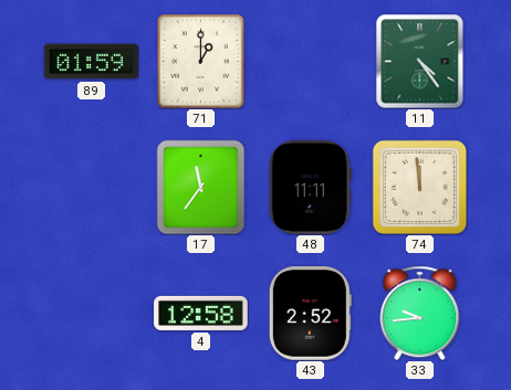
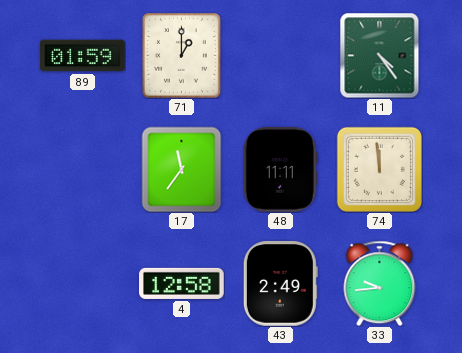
43: 2:52 -> 2:49
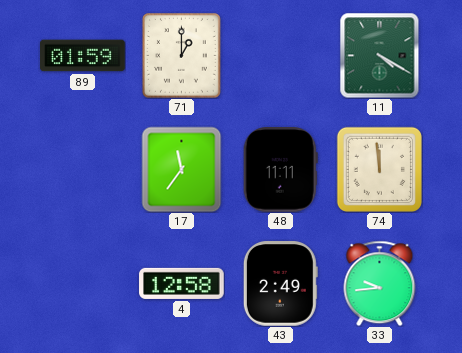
11: 4:24 -> 4:20
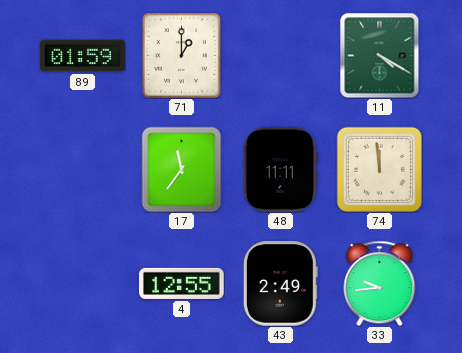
4: 12:58 -> 12:55
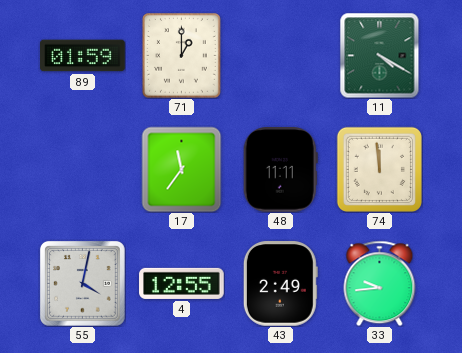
55: none -> 4:02
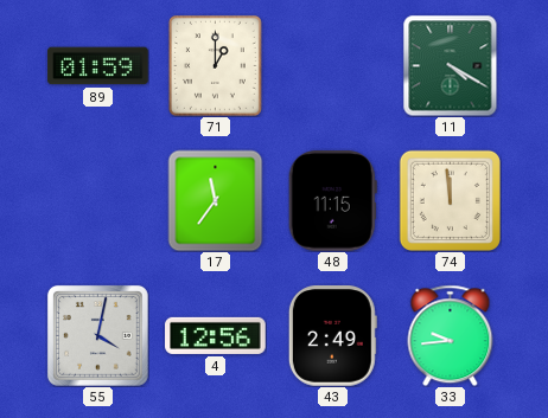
48: 11:11 -> 11:15
4: 12:55 -> 12:56
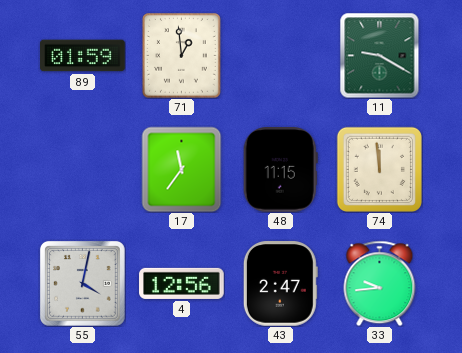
71: 1:00 -> 12:59
11: 4:20 -> 9:20
43: 2:49 -> 2:47
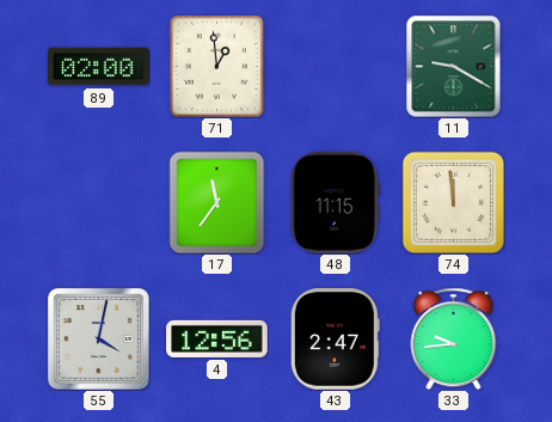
89: 01:59 -> 02:00
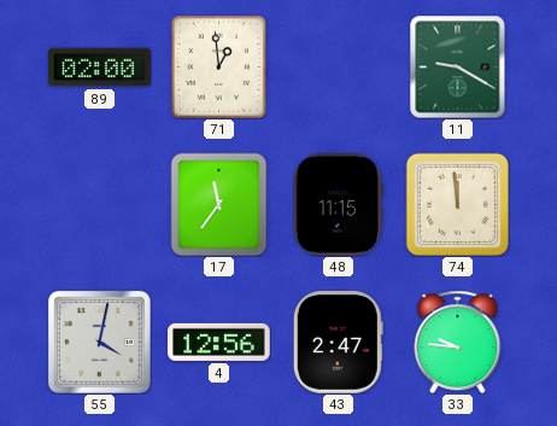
33: 9:44 -> 9:46
